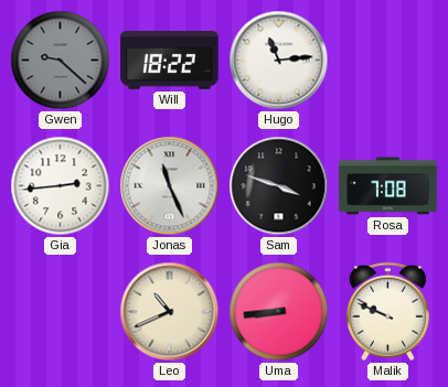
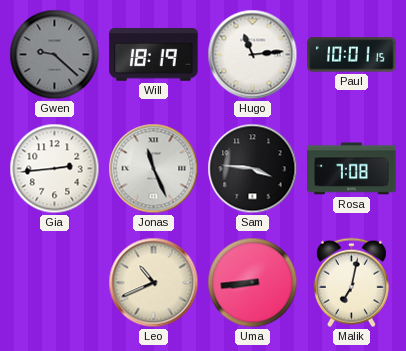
Will: 18:22 -> 18:19
Paul: none -> 10:01
Sam: 3:48 -> 3:46
Malik: 9:49 -> 7:02
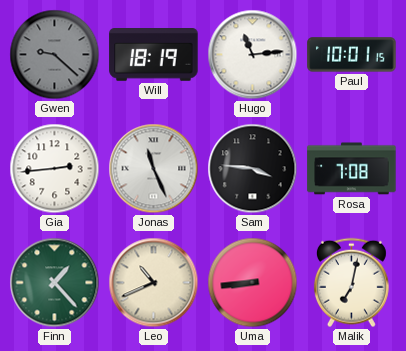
Finn: none -> 1:23
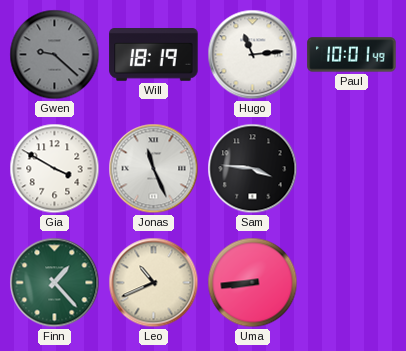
Paul: 10:01:15 -> 10:01:49
Gia: 2:44 -> 3:50
Rosa: 7:08 -> none
Malik: 7:02 -> none
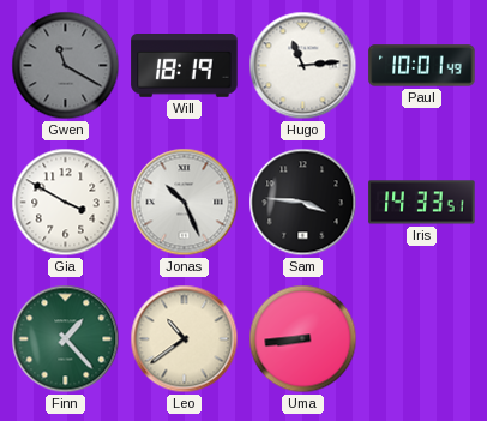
Gwen: 9:22 -> 11:20
Jonas: 11:26 -> 10:26
Iris: none -> 14:33
Leo: 10:41 -> 10:39
